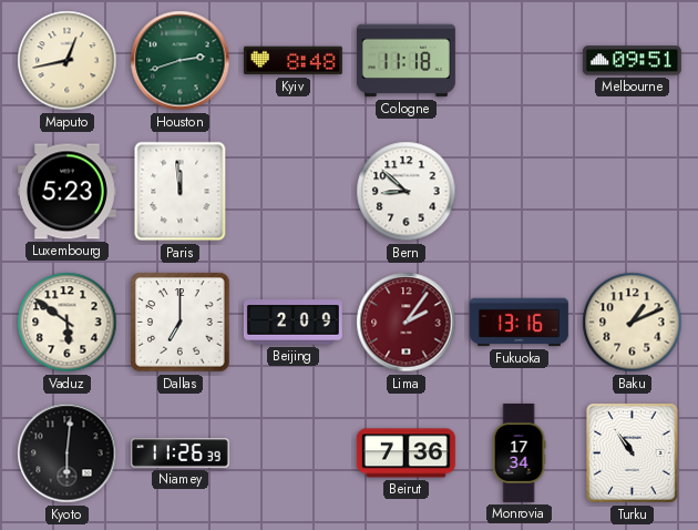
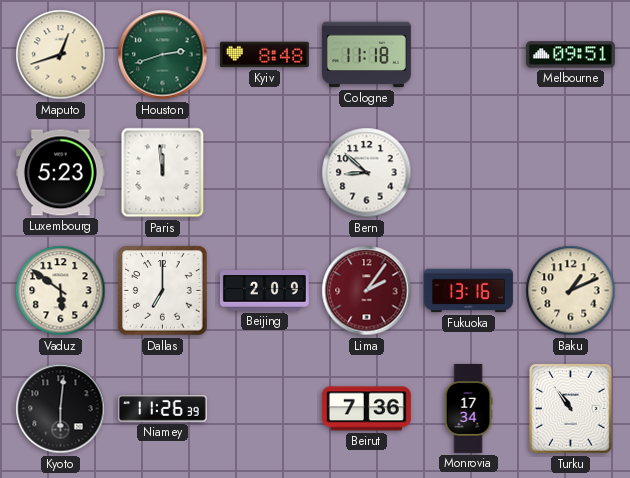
Maputo: 12:43 -> 12:42
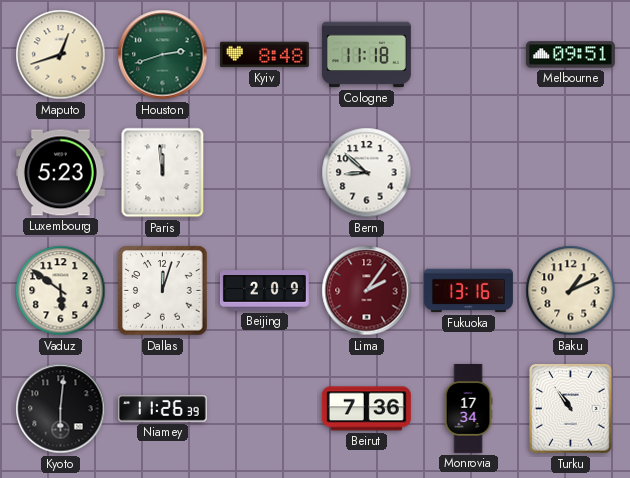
Dallas: 7:00 -> 12:03
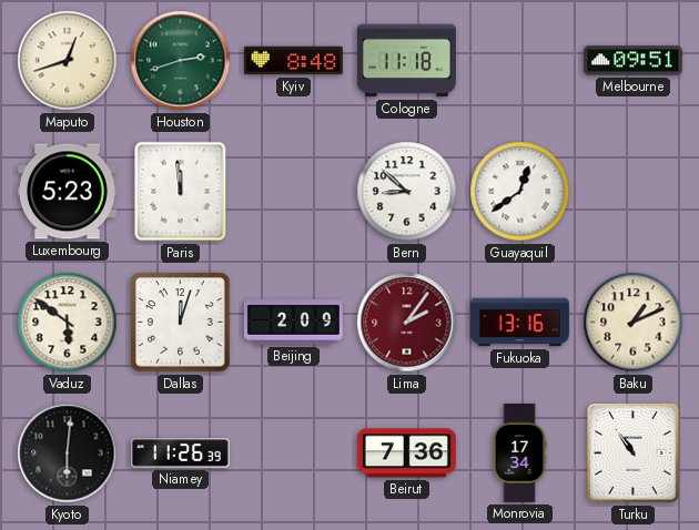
Guayaquil: none -> 12:39
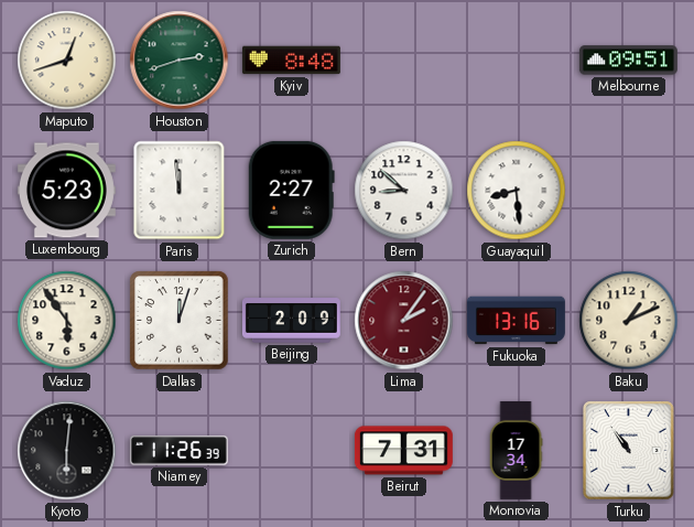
Cologne: 11:18 -> none
Zurich: none -> 2:27
Guayaquil: 12:39 -> 8:29
Vaduz: 5:51 -> 5:54
Beirut: 7:36 -> 7:31
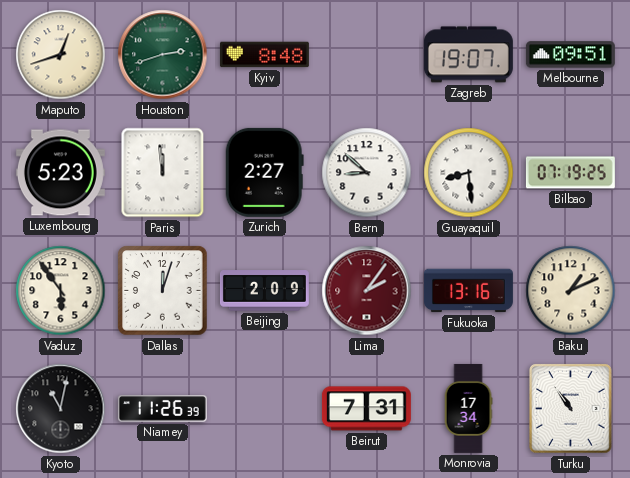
Zagreb: none -> 19:07
Bilbao: none -> 07:19
Kyoto: 6:01 -> 11:02
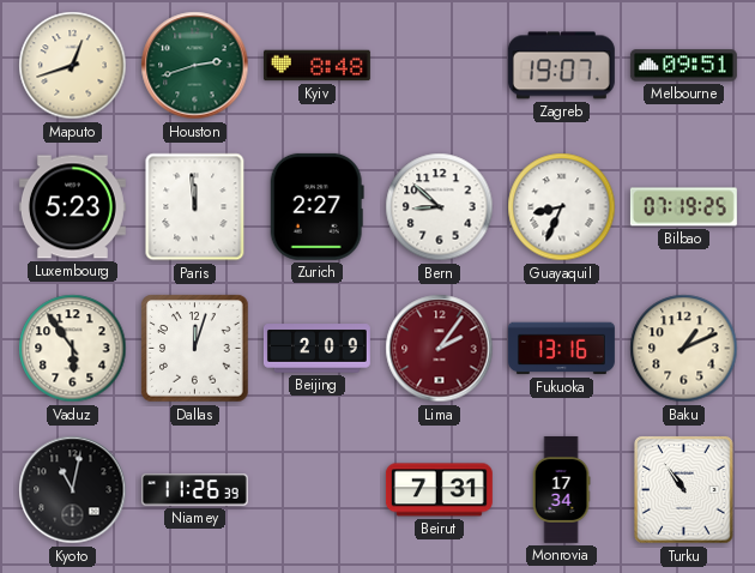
Guayaquil: 8:29 -> 8:34
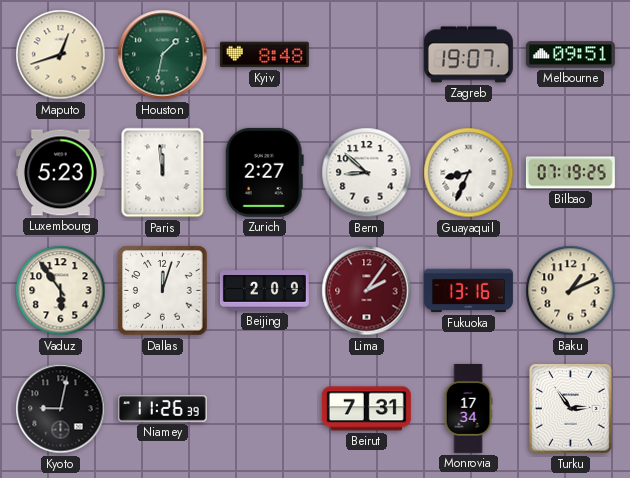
Houston: 2:42 -> 1:32
Kyoto: 11:02 -> 9:02
Turku: 10:54 -> 2:54
